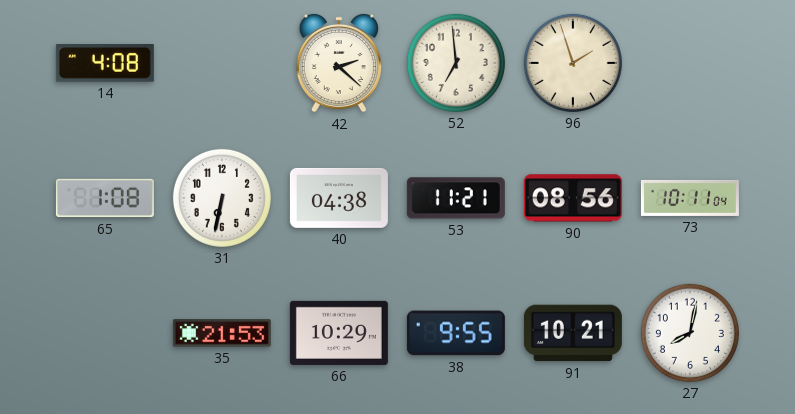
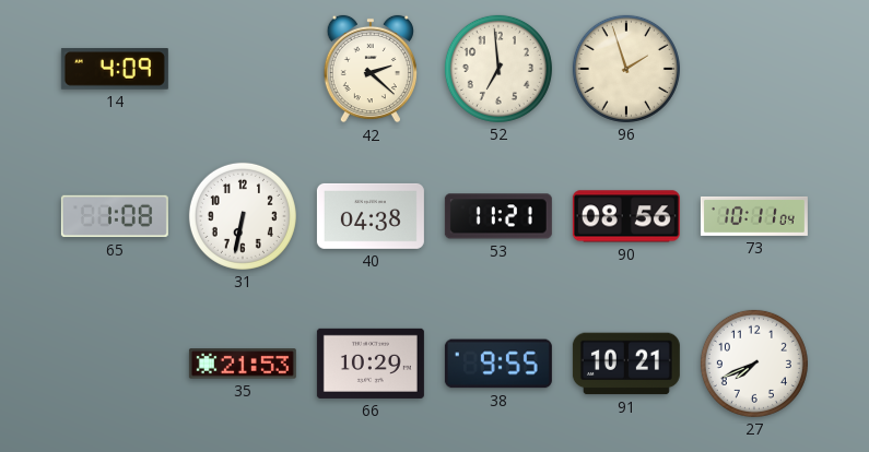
14: 4:08 -> 4:09
27: 8:02 -> 7:41
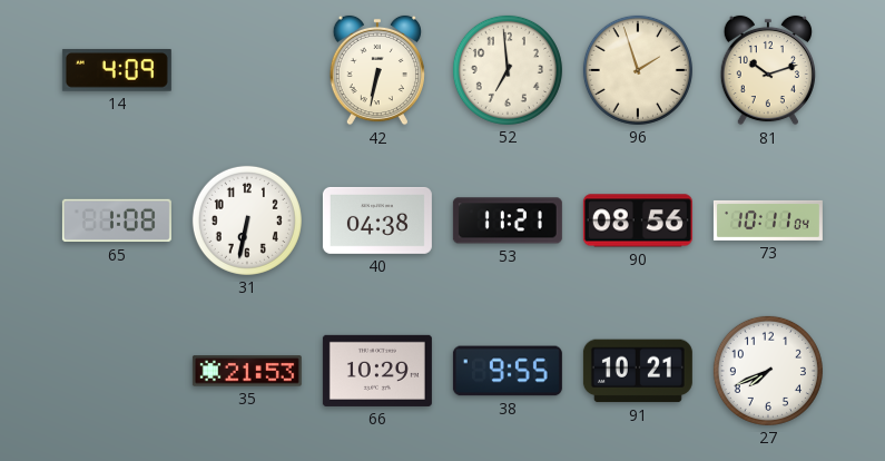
42: 2:22 -> 6:32
81: none -> 10:12
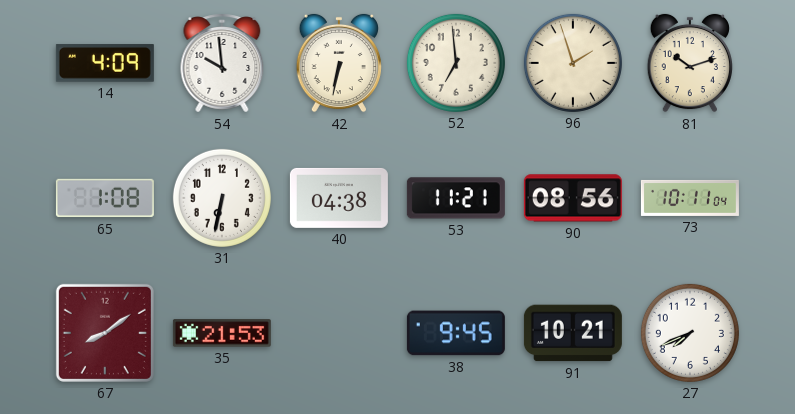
54: none -> 9:59
67: none -> 8:09
66: 10:29 -> none
38: 9:55 -> 9:45
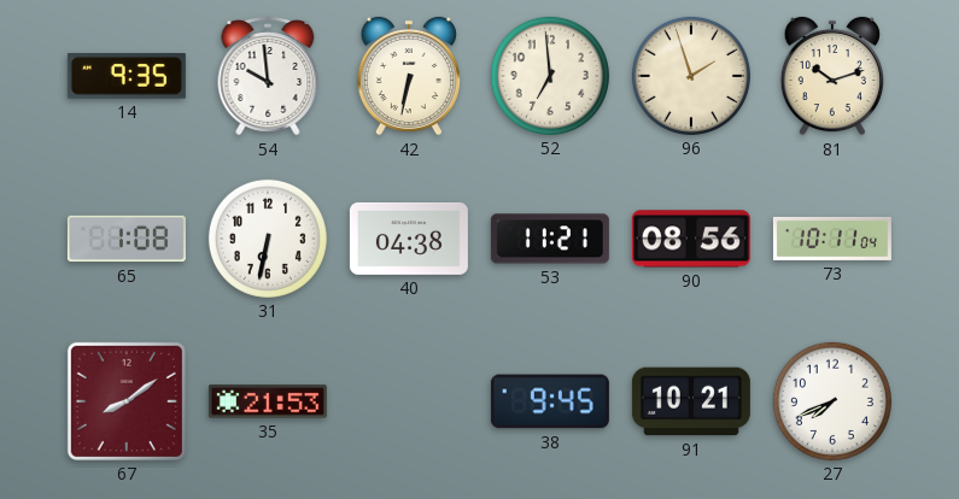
14: 4:09 -> 9:35
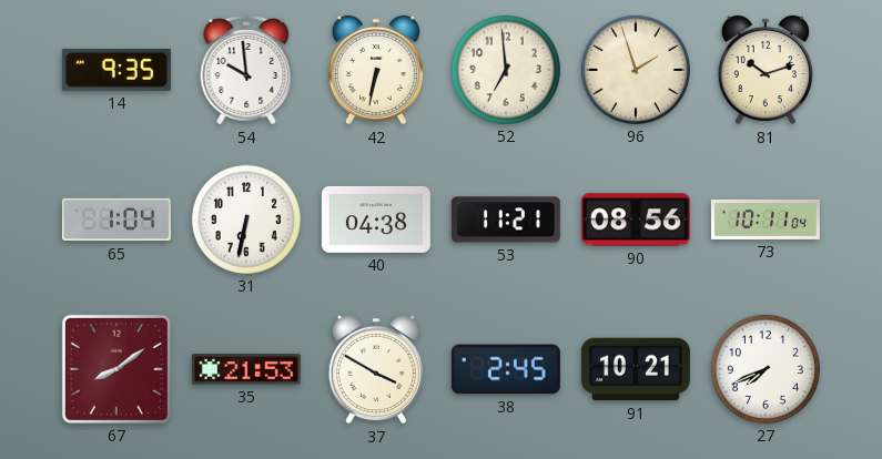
65: 1:08 -> 1:04
37: none -> 3:50
38: 9:45 -> 2:45
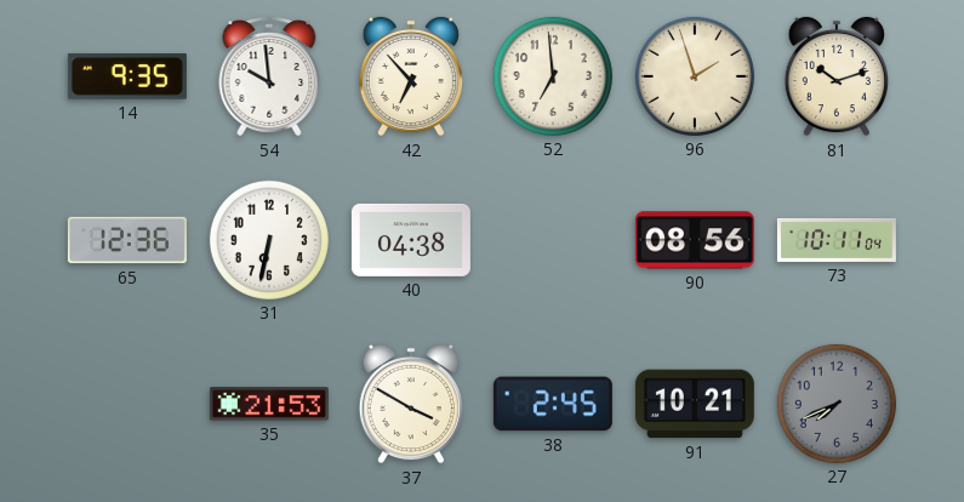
42: 6:32 -> 6:53
65: 1:04 -> 12:36
53: 11:21 -> none
67: 8:09 -> none
27 dial: white -> grey
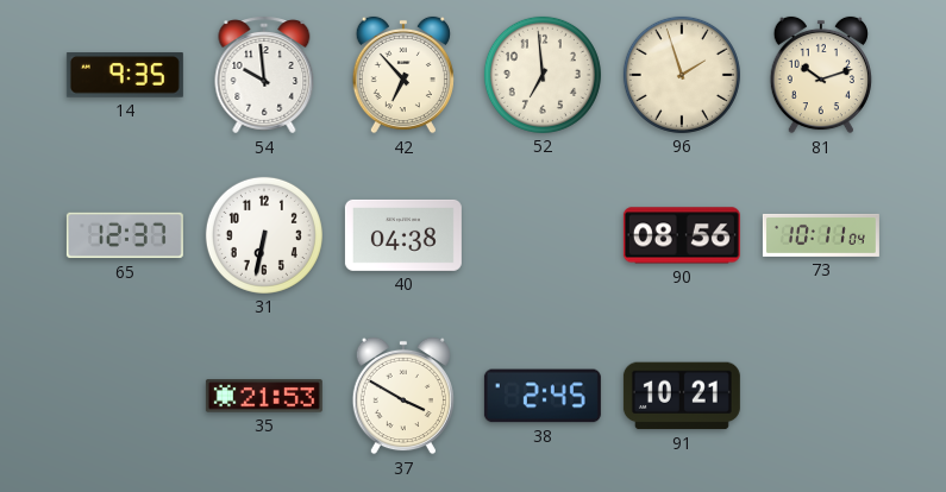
65: 12:36 -> 12:37
27: 7:41 -> none
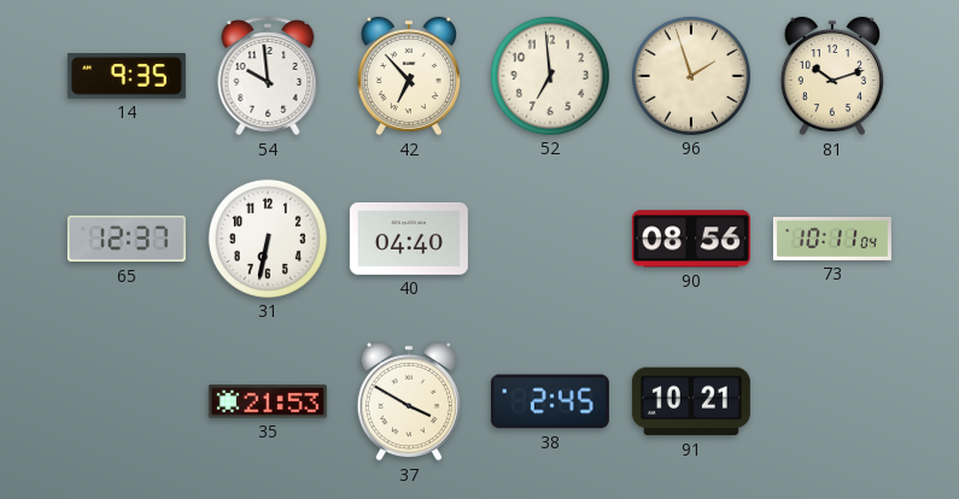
40: 04:38 -> 04:40
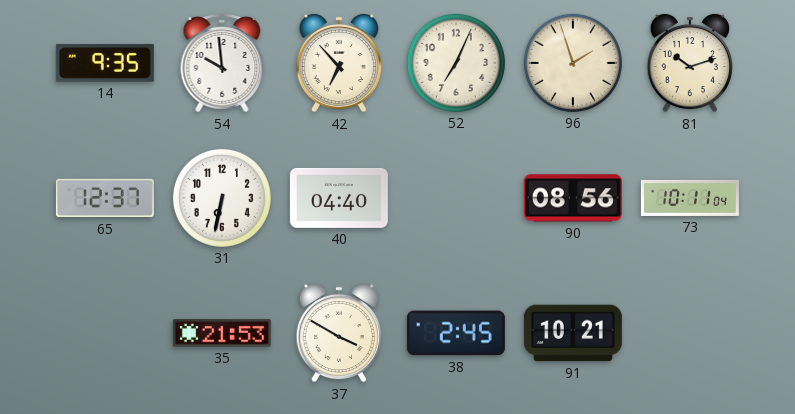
52: 6:59 -> 7:04
